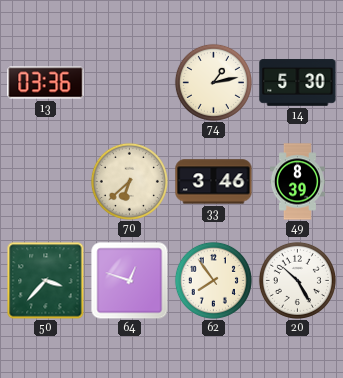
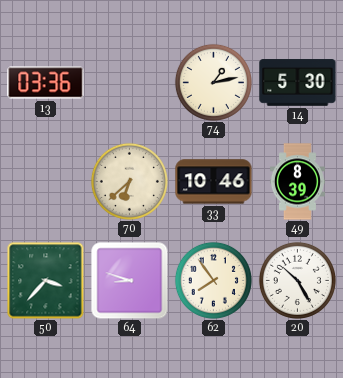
33: 3:46 -> 10:46
64: 12:48 -> 8:48
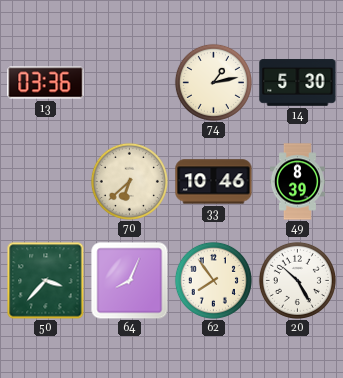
64: 8:48 -> 8:04
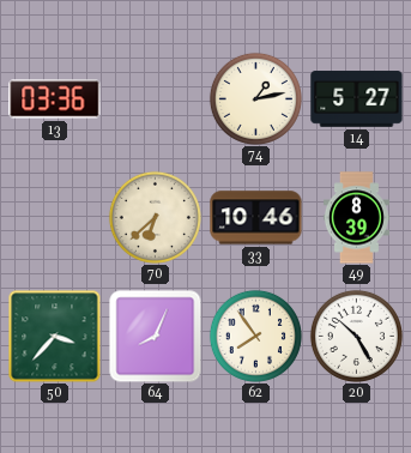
14: 5:30 -> 5:27
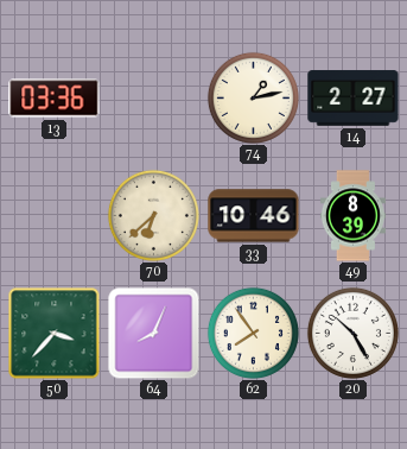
14: 5:27 -> 2:27
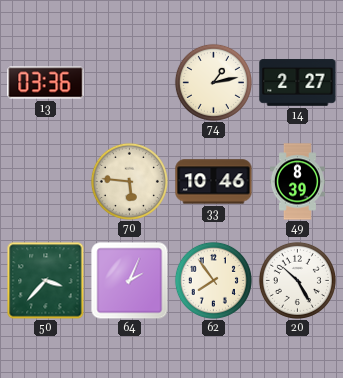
70: 6:38 -> 5:46
64: 8:04 -> 2:04
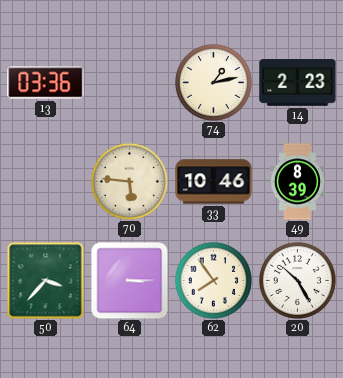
14: 2:27 -> 2:23
64: 2:04 -> 3:15
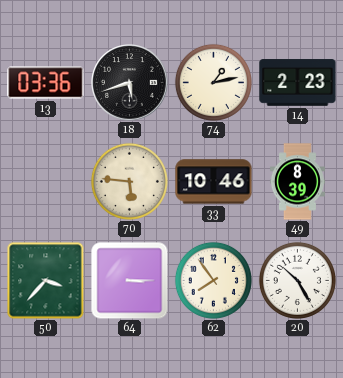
18: none -> 5:42
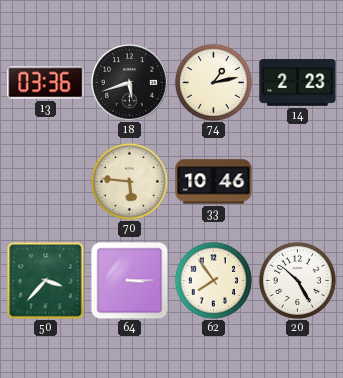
49: 8:39 -> none
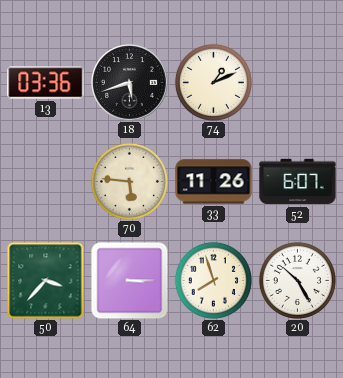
74: 1:13 -> 1:11
14: 2:23 -> none
33: 10:46 -> 11:26
52: none -> 6:07
62: 7:54 -> 7:57
